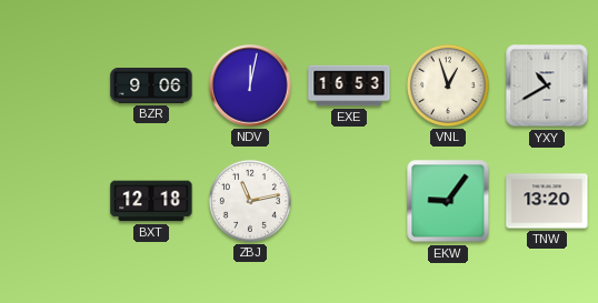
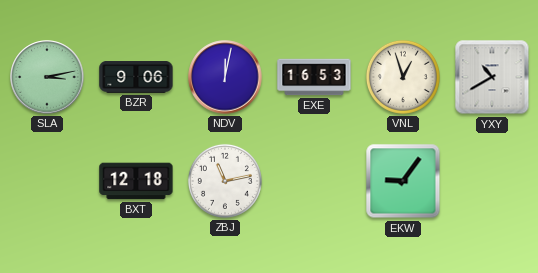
SLA: none -> 3:13
TNW: 13:20 -> none
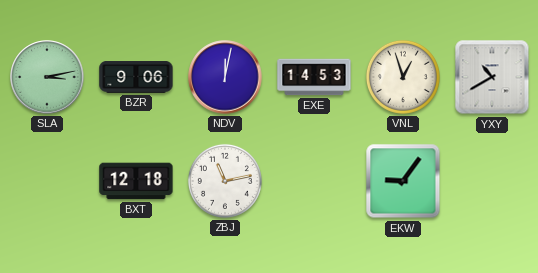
EXE: 16:53 -> 14:53
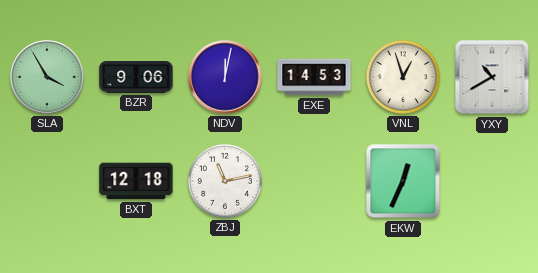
SLA: 3:13 -> 3:55
EKW: 9:06 -> 12:34
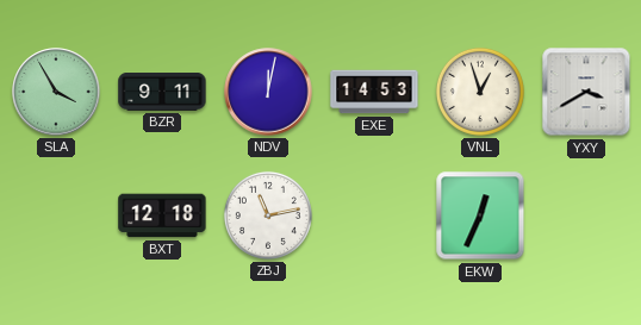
BZR: 9:06 -> 9:11
YXY: 10:40 -> 3:40
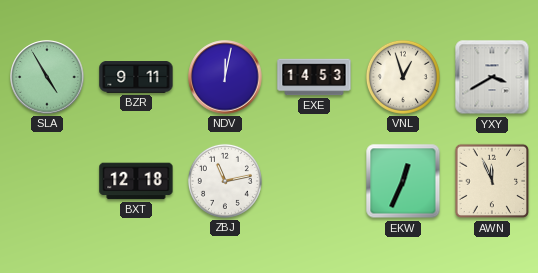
SLA: 3:55 -> 4:55
AWN: none -> 11:56
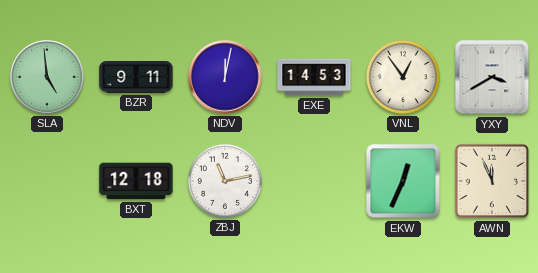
SLA: 4:55 -> 4:59
VNL: 12:57 -> 12:54
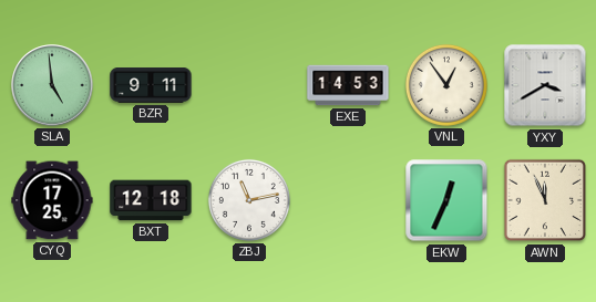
NDV: 12:02 -> none
CYQ: none -> 17:25
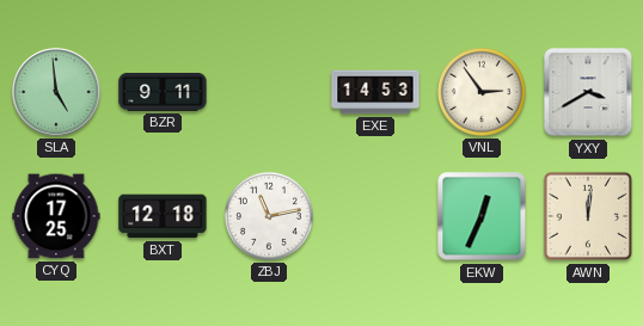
VNL: 12:54 -> 2:54
AWN: 11:56 -> 12:01
